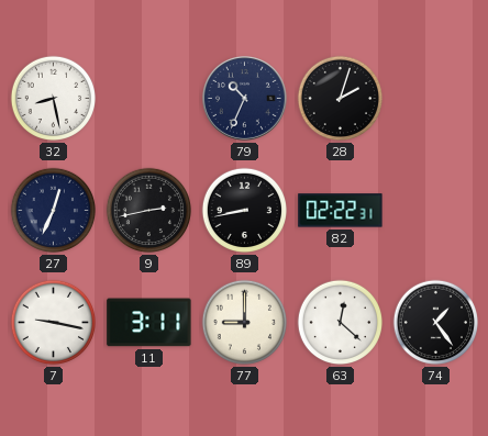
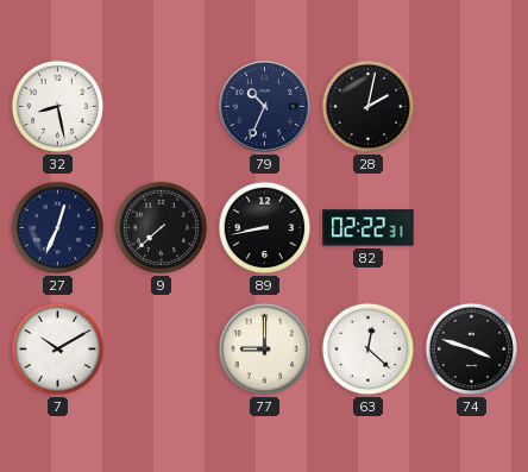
28: 2:03 -> 2:02
9: 2:43 -> 7:38
7: 9:17 -> 10:10
11: 3:11 -> none
74: 1:24 -> 3:48
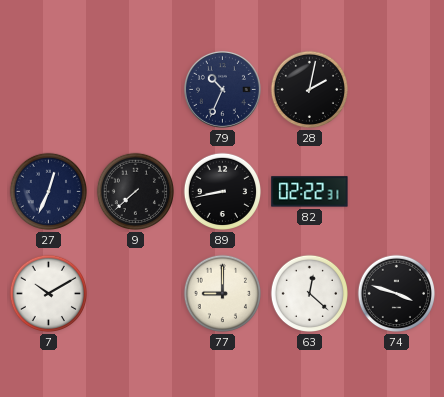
32: 8:28 -> none
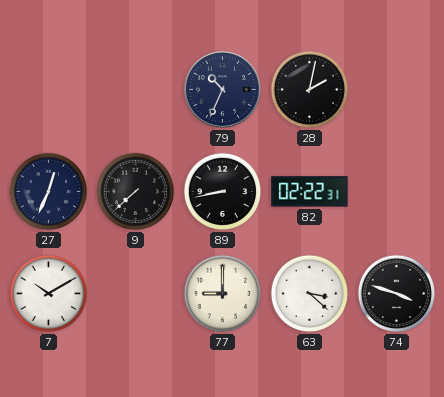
63: 12:22 -> 3:22
